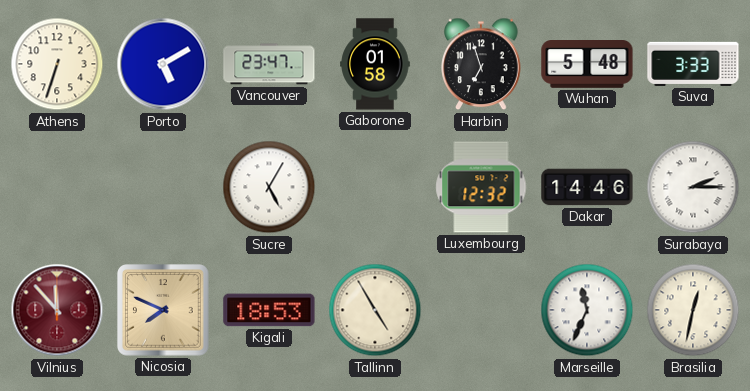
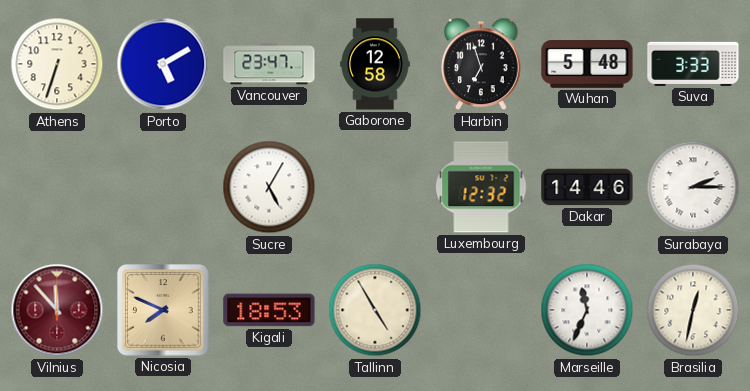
Gaborone: 01:58 -> 12:58
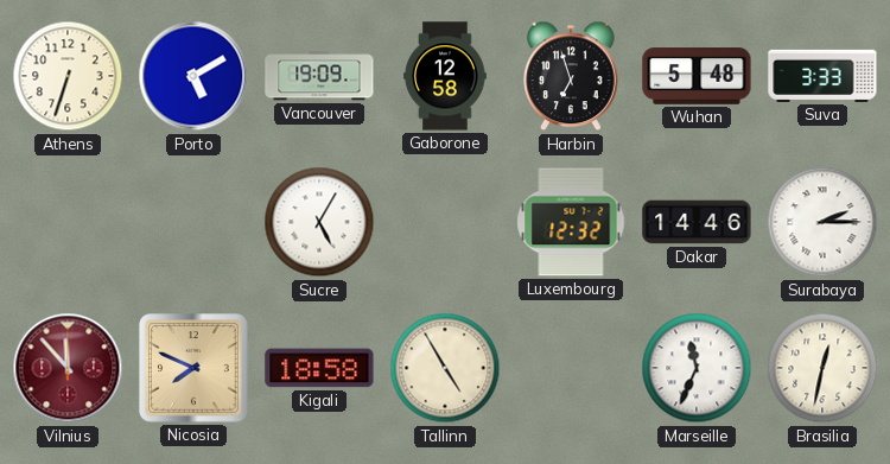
Vancouver: 23:47 -> 19:09
Kigali: 18:53 -> 18:58
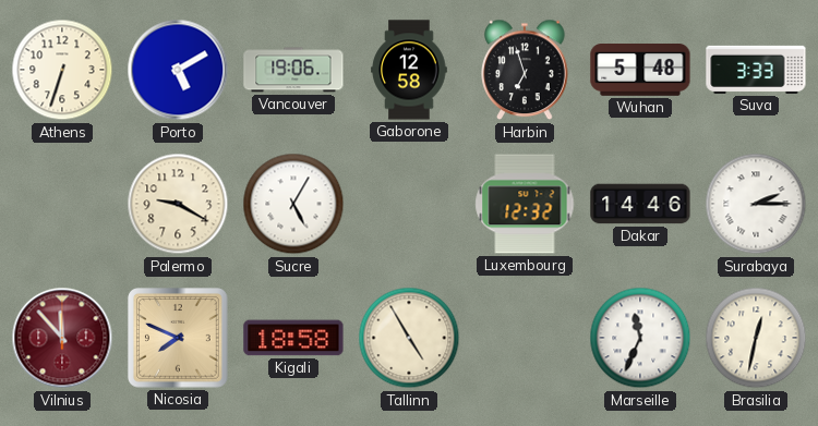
Vancouver: 19:09 -> 19:06
Palermo: none -> 9:20
